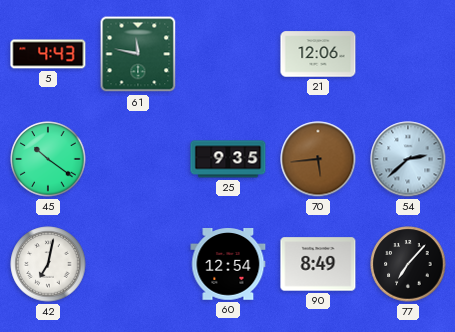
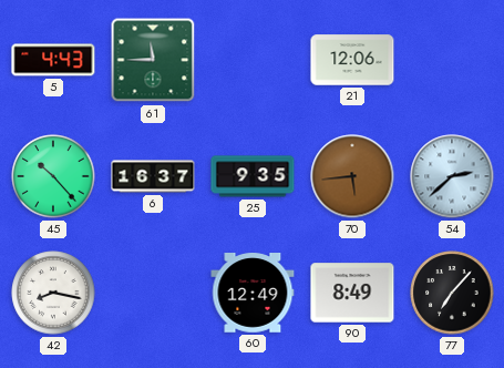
61: 11:47 -> 11:45
45: 10:21 -> 10:23
6: none -> 16:37
42: 7:02 -> 8:17
60: 12:54 -> 12:49
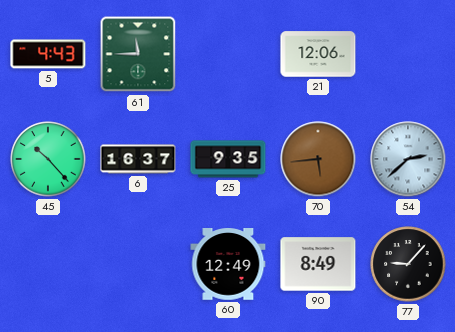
42: 8:17 -> none
77: 7:07 -> 9:07
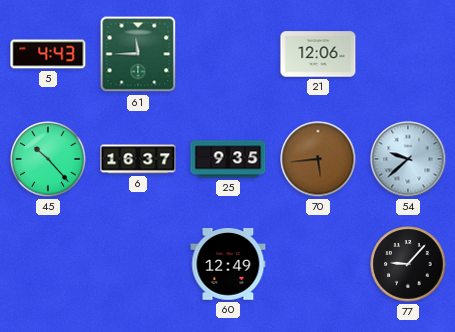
54: 2:38 -> 9:38
90: 8:49 -> none
